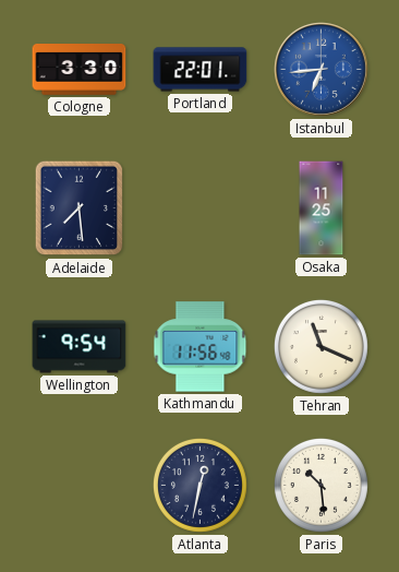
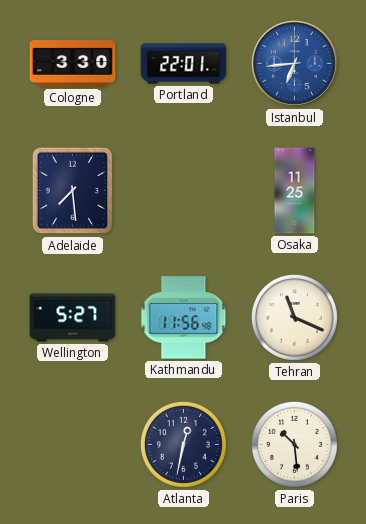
Wellington: 9:54 -> 5:27
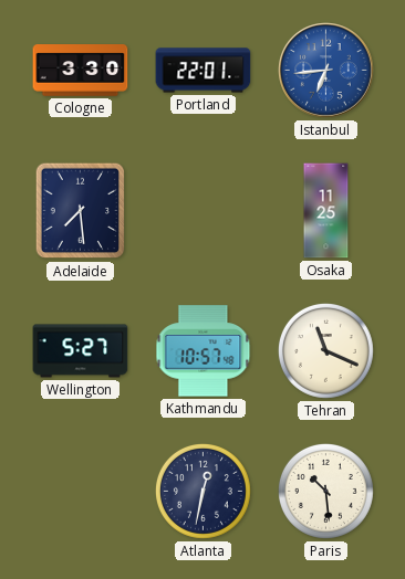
Kathmandu: 11:56 -> 10:57
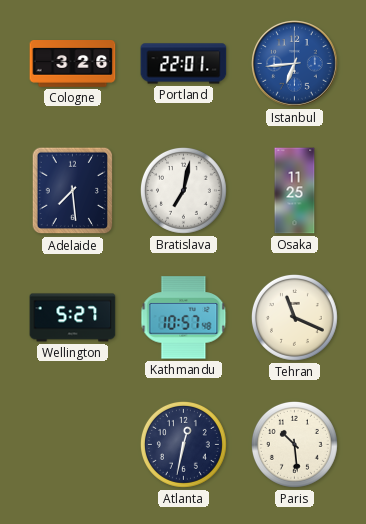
Cologne: 3:30 -> 3:26
Bratislava: none -> 7:02
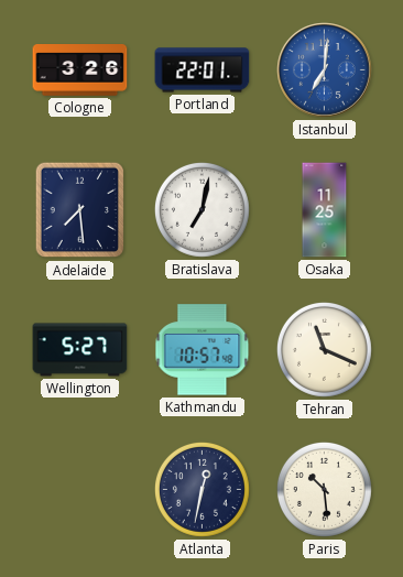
Istanbul: 6:44 -> 7:01
